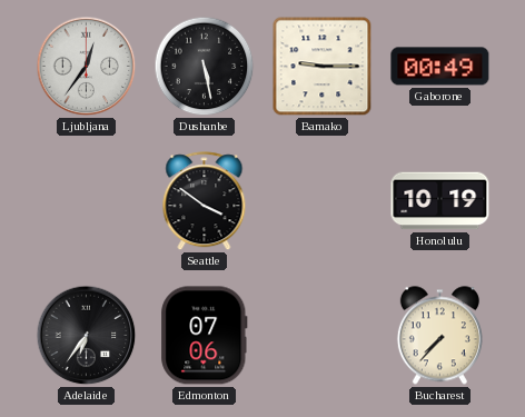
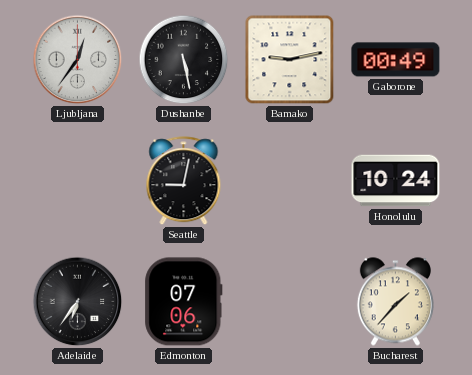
Bamako: 9:15 -> 9:13
Seattle: 3:51 -> 9:02
Honolulu: 10:19 -> 10:24
Bucharest: 7:37 -> 1:37
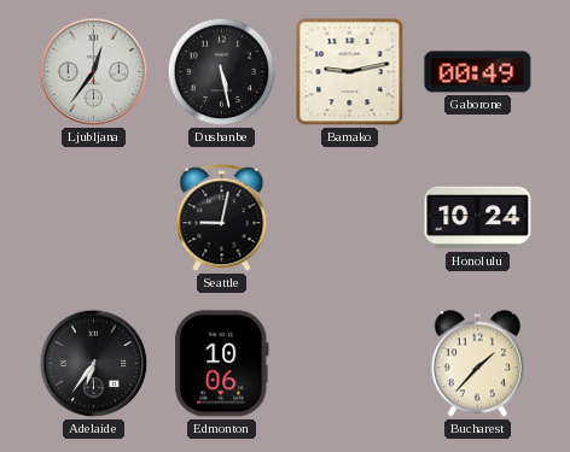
Edmonton: 07:06 -> 10:06
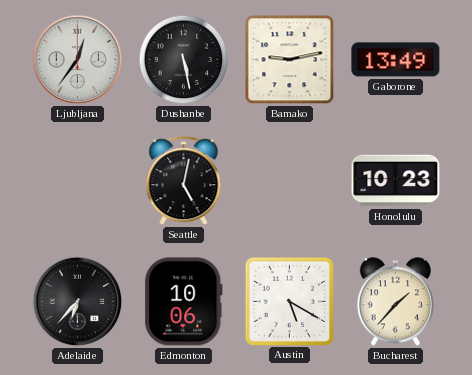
Gaborone: 00:49 -> 13:49
Seattle: 9:02 -> 5:02
Honolulu: 10:24 -> 10:23
Adelaide: 6:36 -> 6:37
Austin: none -> 5:20
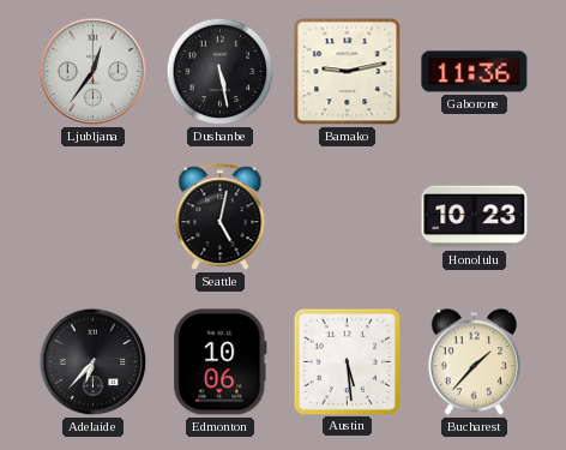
Gaborone: 13:49 -> 11:36
Austin: 5:20 -> 5:29
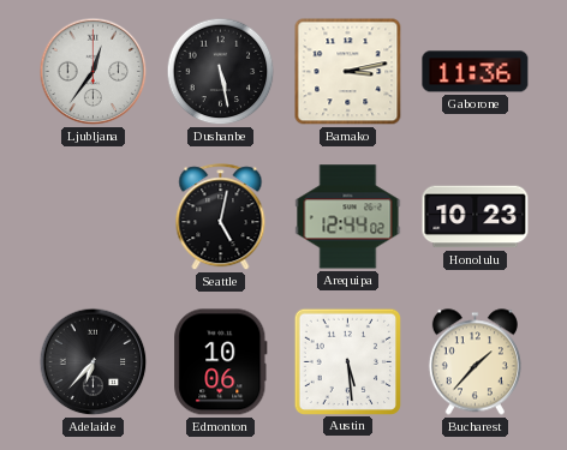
Bamako: 9:13 -> 3:13
Arequipa: none -> 12:44
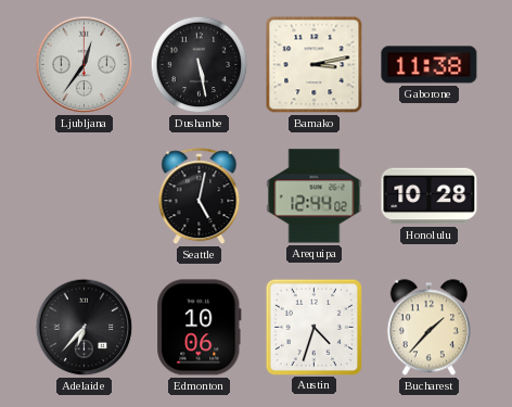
Gaborone: 11:36 -> 11:38
Honolulu: 10:23 -> 10:28
Austin: 5:29 -> 4:33
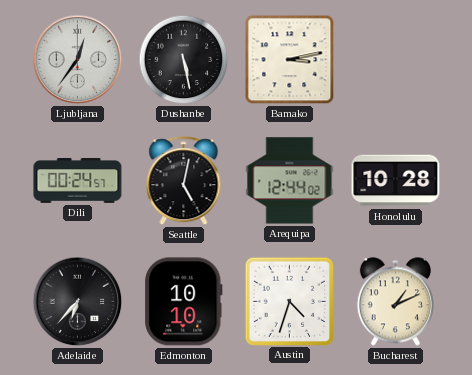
Gaborone: 11:38 -> none
Dili: none -> 00:24
Edmonton: 10:06 -> 10:10
Bucharest: 1:37 -> 1:11
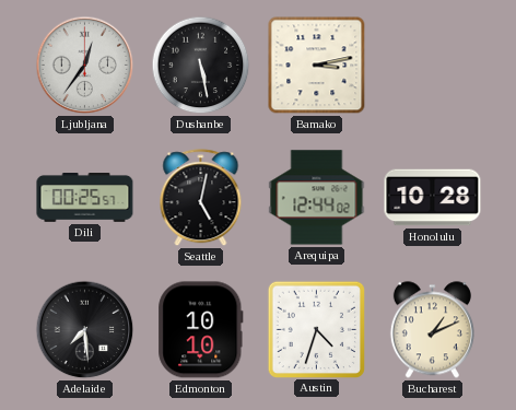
Dili: 00:24 -> 00:25
Adelaide: 6:37 -> 7:29
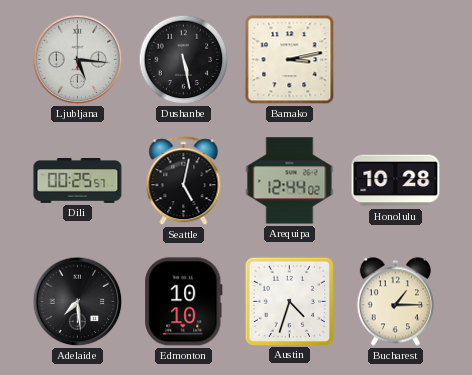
Ljubljana: 12:36 -> 5:16
Bucharest: 1:11 -> 1:15
